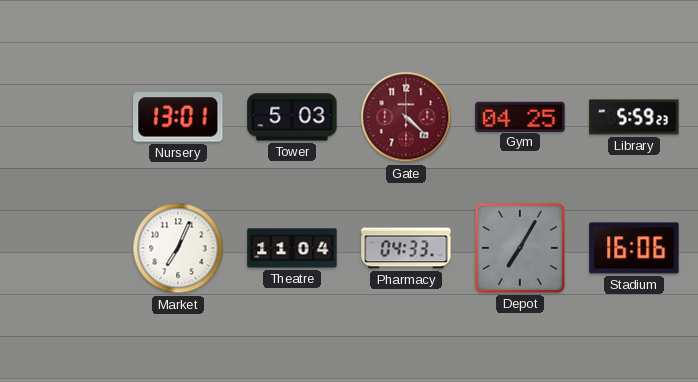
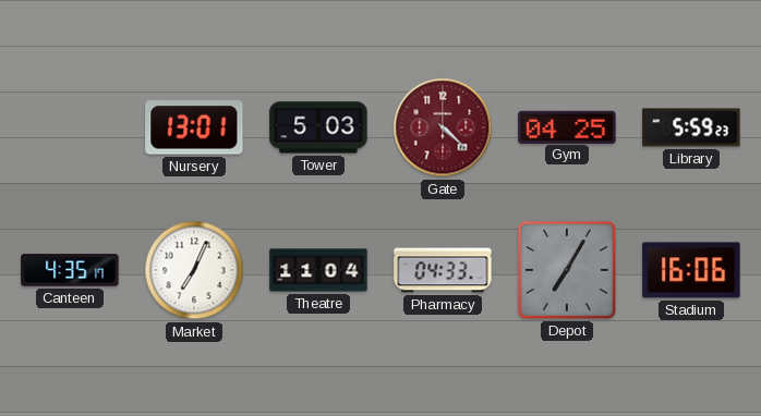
Canteen: none -> 4:35
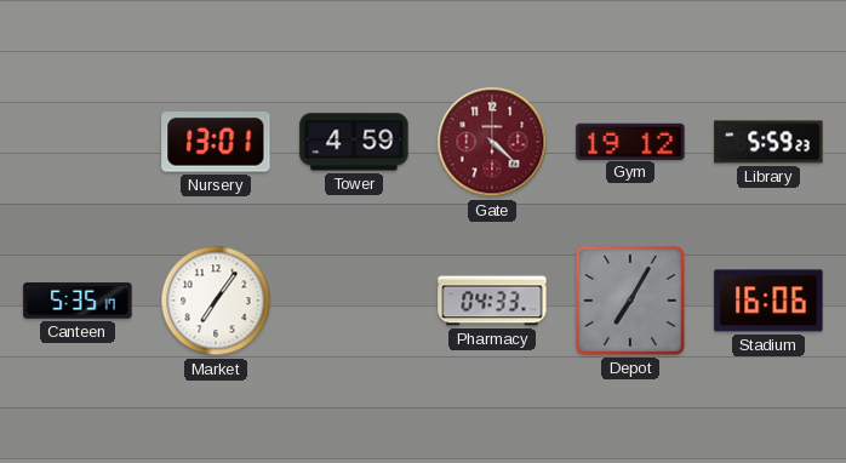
Tower: 5:03 -> 4:59
Gym: 04:25 -> 19:12
Canteen: 4:35 -> 5:35
Market: 7:04 -> 7:06
Theatre: 11:04 -> none
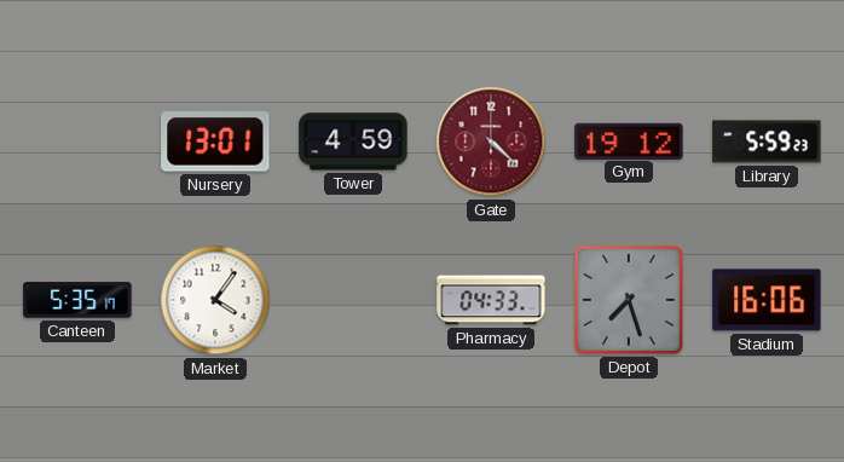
Market: 7:06 -> 4:06
Depot: 7:05 -> 7:27
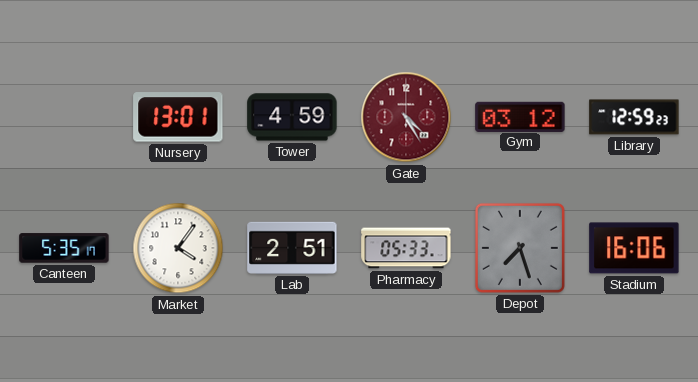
Gate: 4:22 -> 4:25
Gym: 19:12 -> 03:12
Library: 5:59 -> 12:59
Lab: none -> 2:51
Pharmacy: 04:33 -> 05:33
